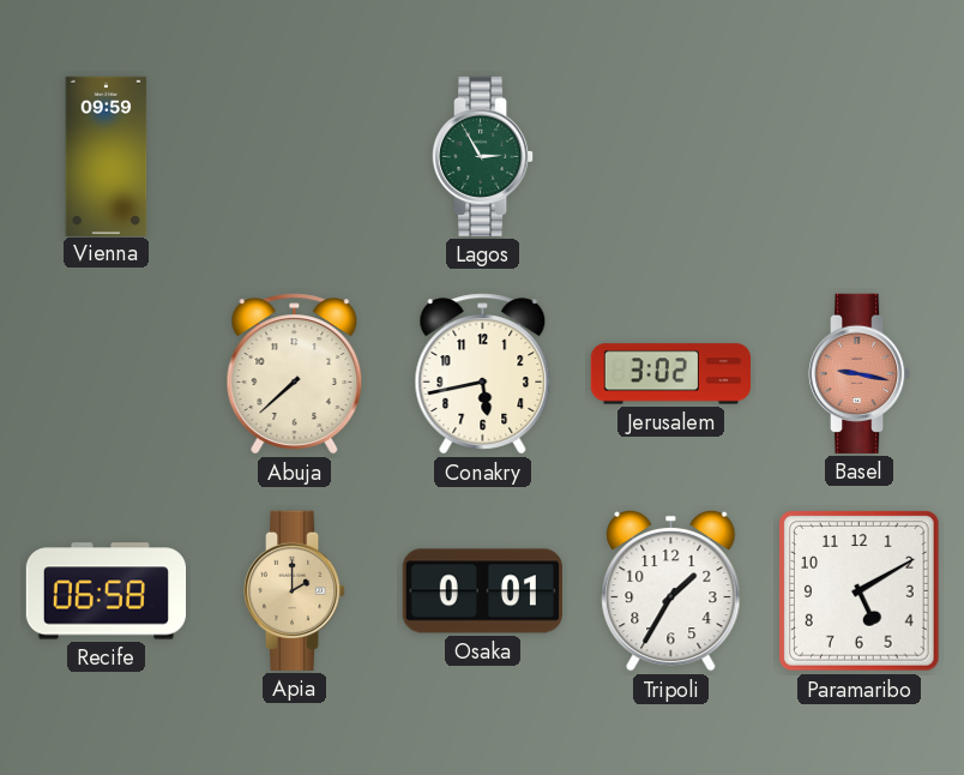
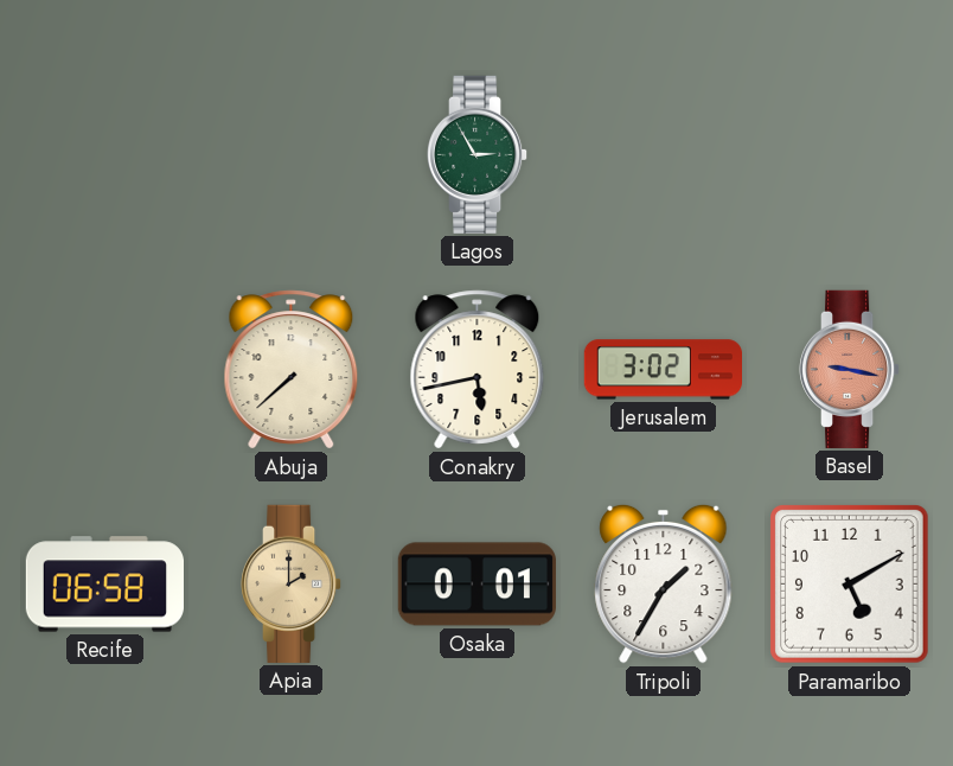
Vienna: 09:59 -> none
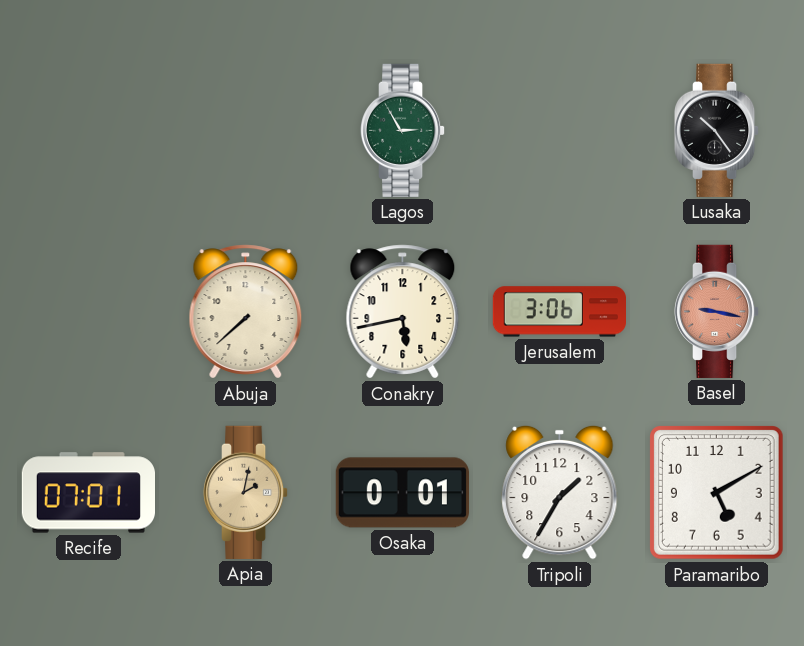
Lusaka: none -> 10:24
Jerusalem: 3:02 -> 3:06
Recife: 06:58 -> 07:01
Apia: 2:00 -> 2:02
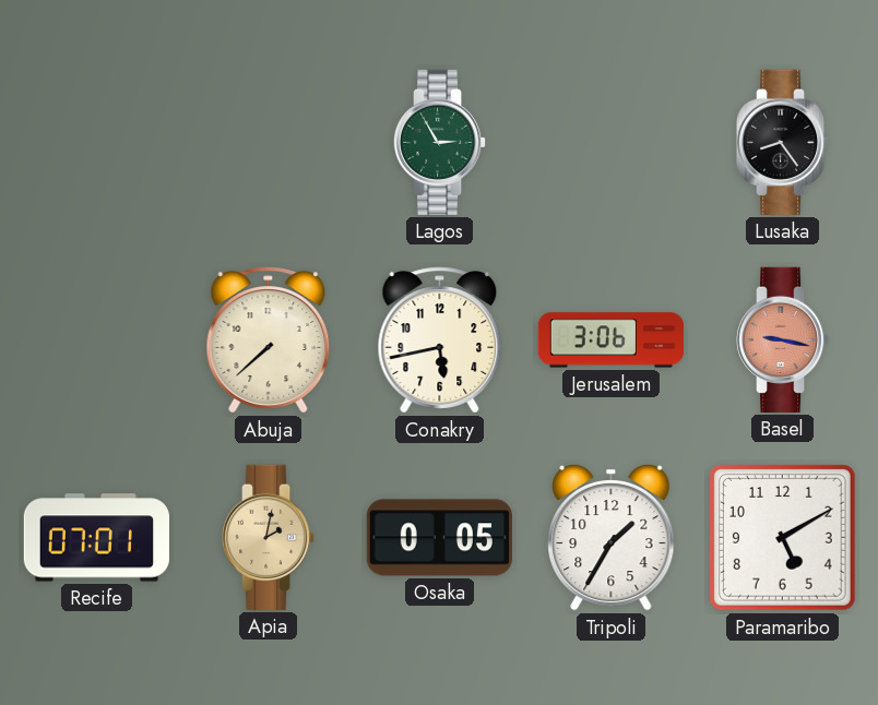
Lusaka: 10:24 -> 8:24
Osaka: 0:01 -> 0:05
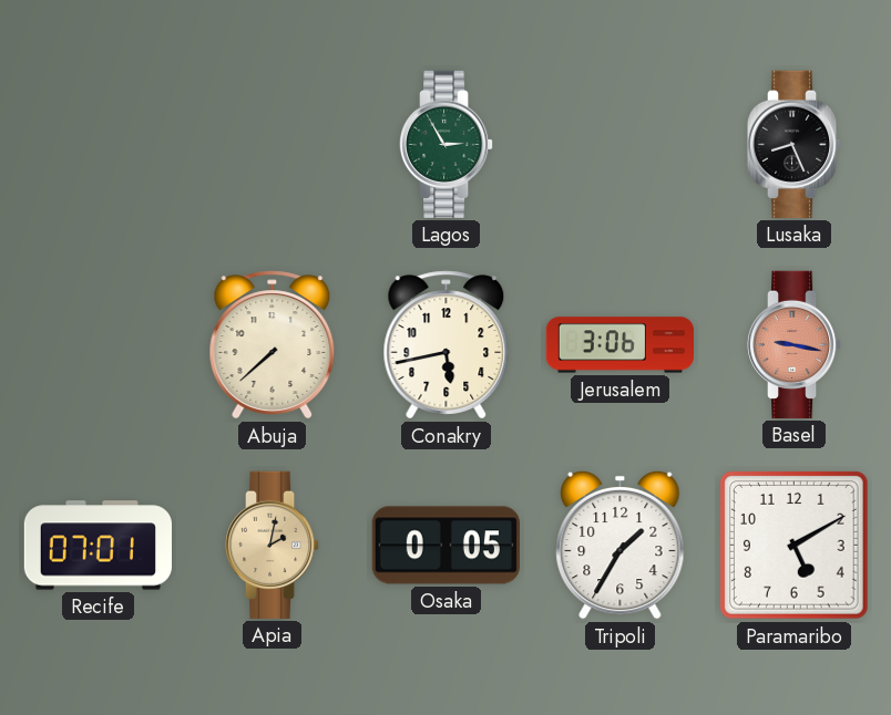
Lusaka: 8:24 -> 8:26
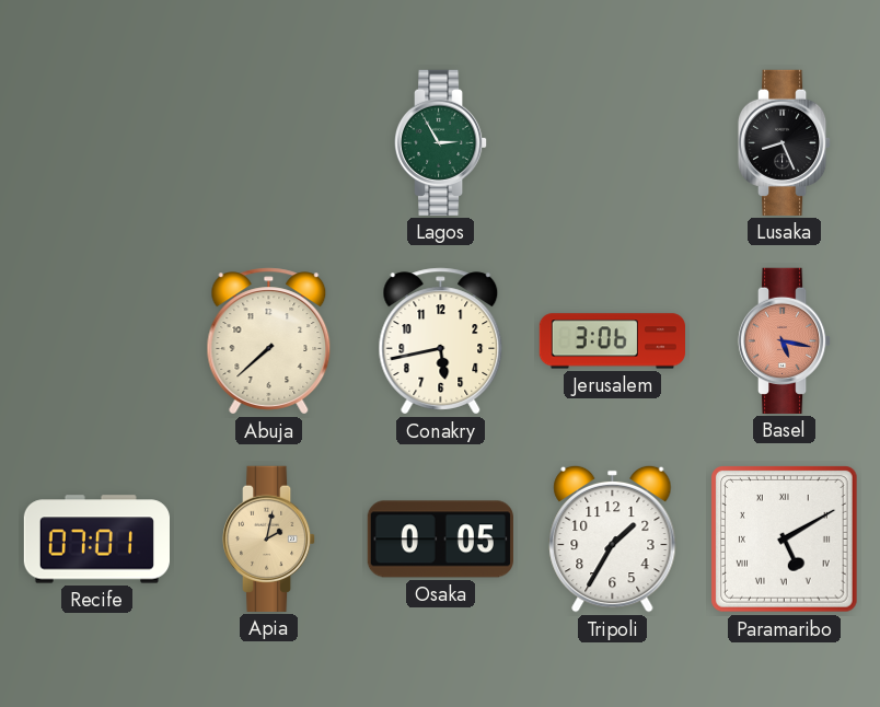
Basel: 9:17 -> 5:17
Paramaribo numerals: Arabic -> Roman
